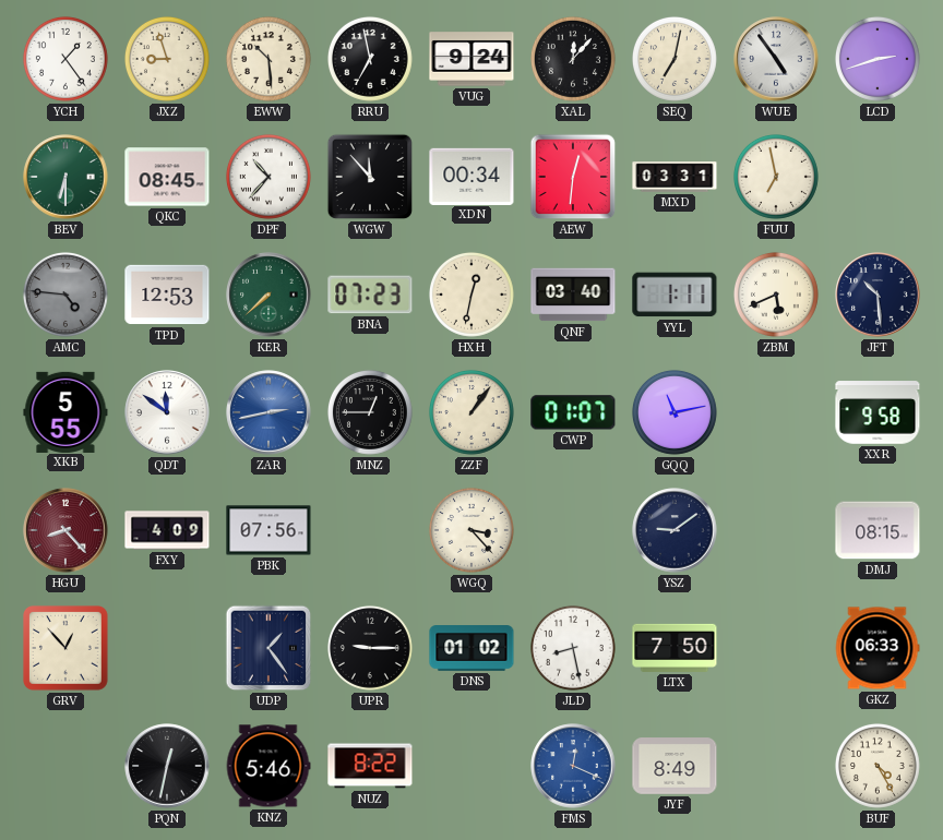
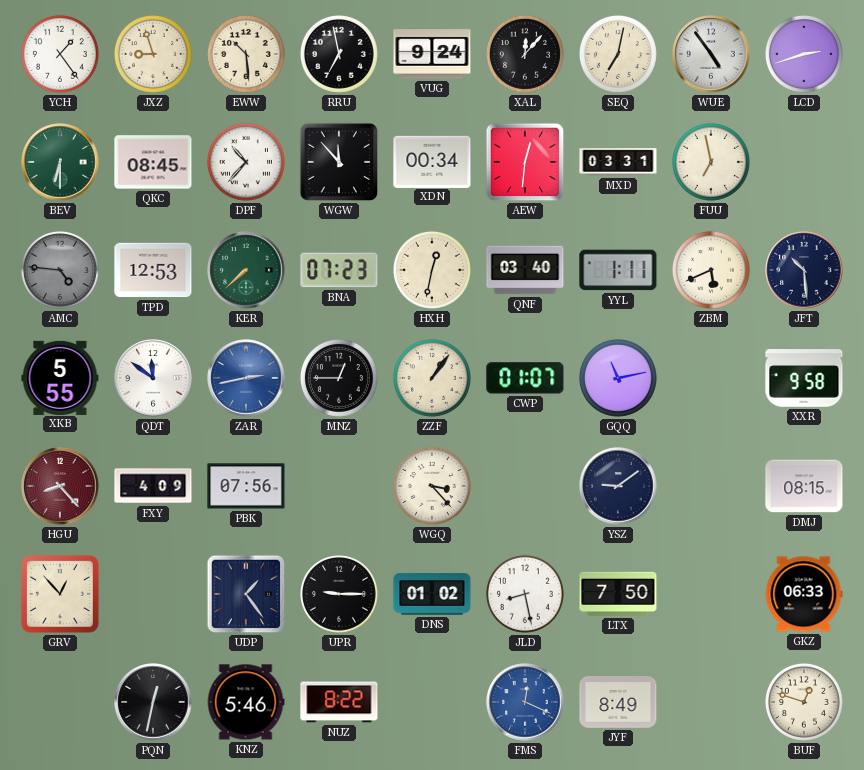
BUF: 4:25 -> 12:48
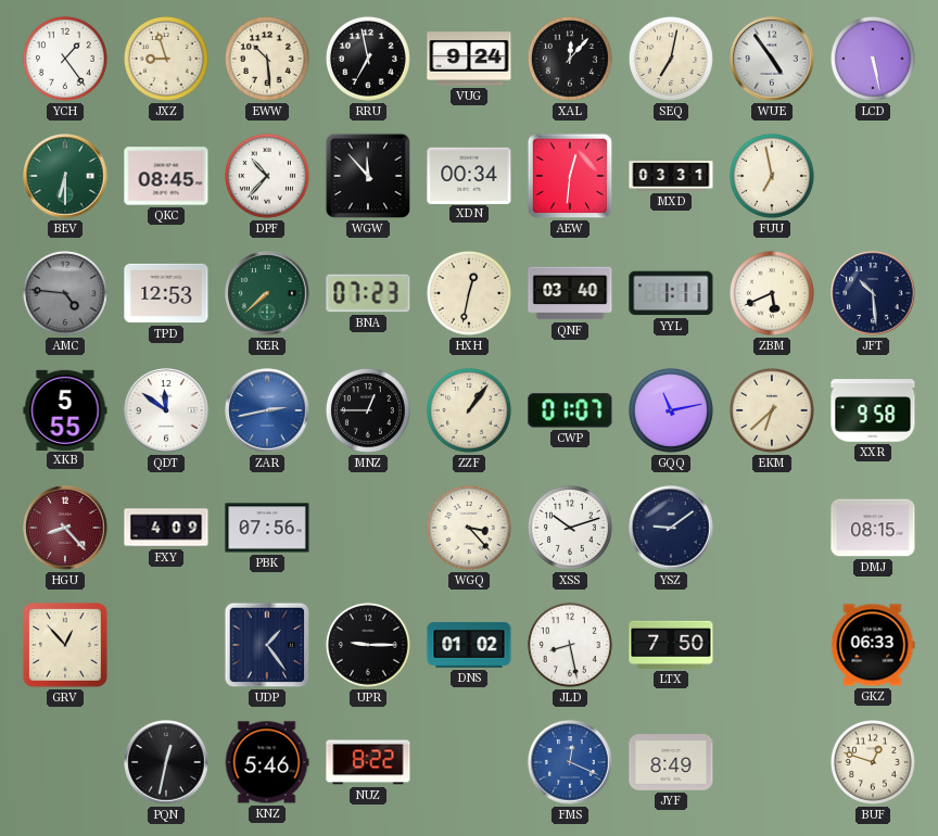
LCD: 2:42 -> 5:28
EKM: none -> 6:38
XSS: none -> 10:12
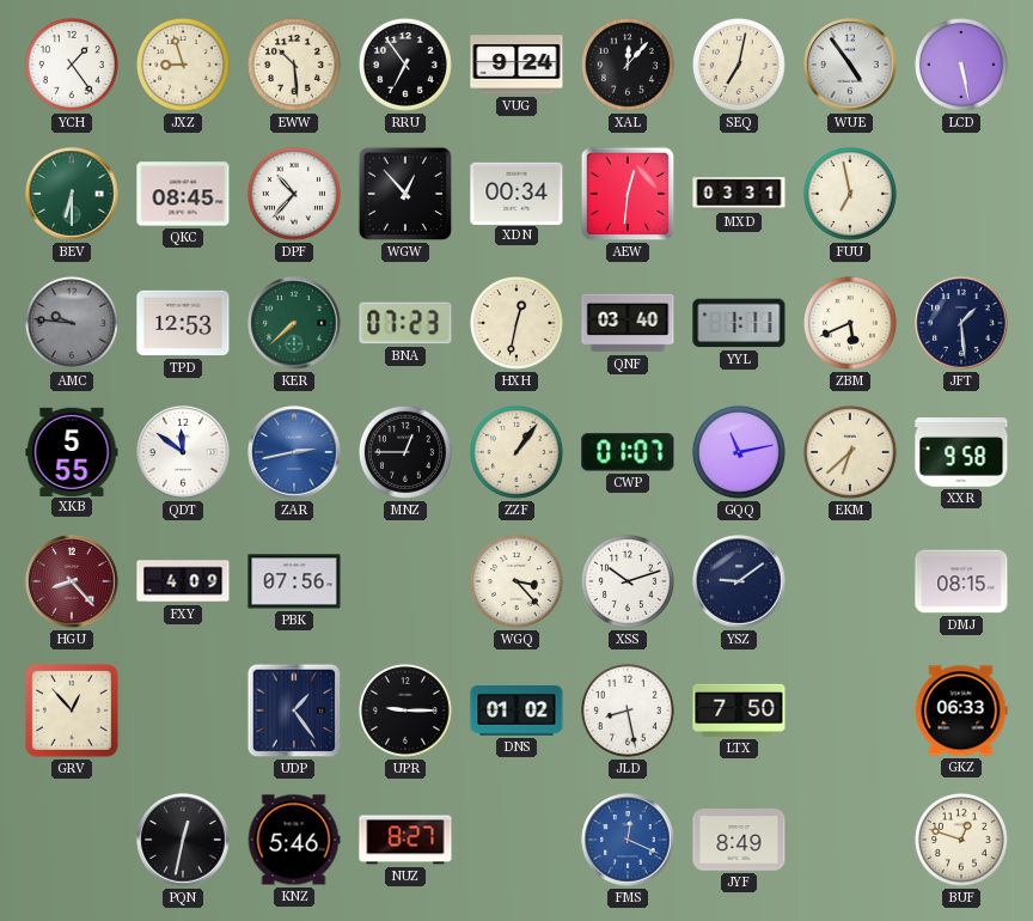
RRU: 6:58 -> 6:54
WGW: 11:53 -> 12:53
AMC: 4:46 -> 9:46
JFT: 10:29 -> 1:29
NUZ: 8:22 -> 8:27
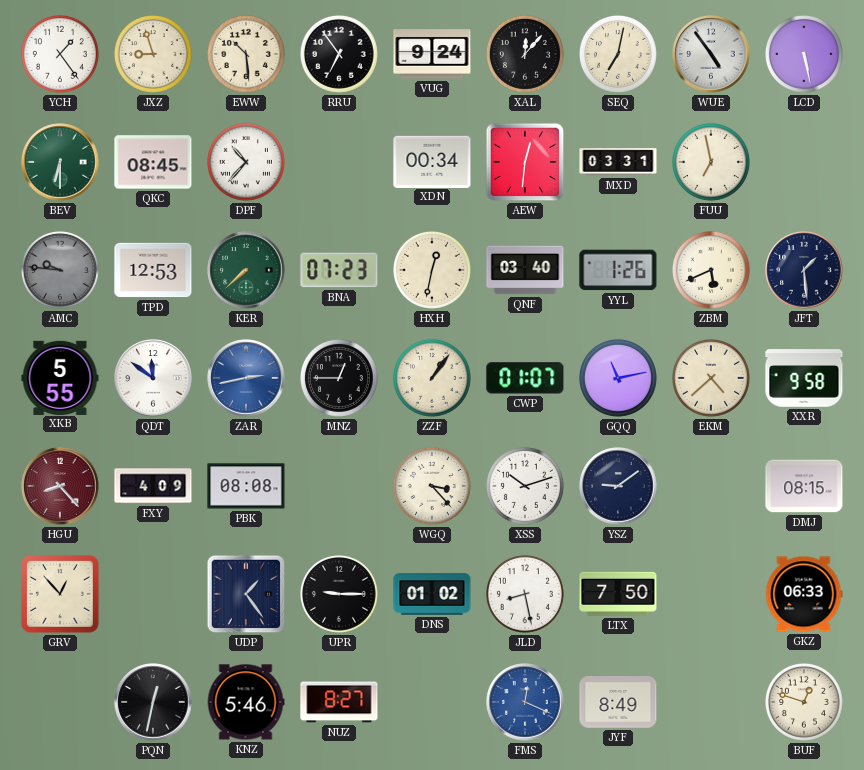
WGW: 12:53 -> none
YYL: 1:11 -> 1:26
EKM: 6:38 -> 4:38
PBK: 07:56 -> 08:08
